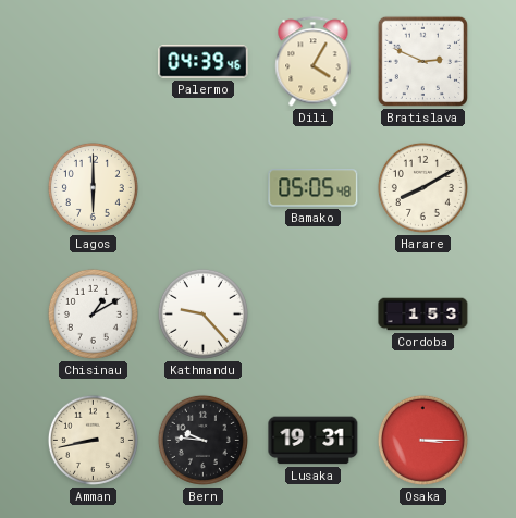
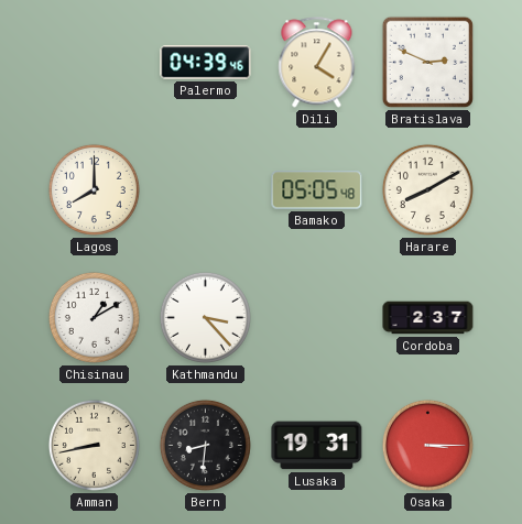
Lagos: 6:00 -> 8:00
Kathmandu: 9:23 -> 3:23
Cordoba: 1:53 -> 2:37
Bern: 9:46 -> 8:31
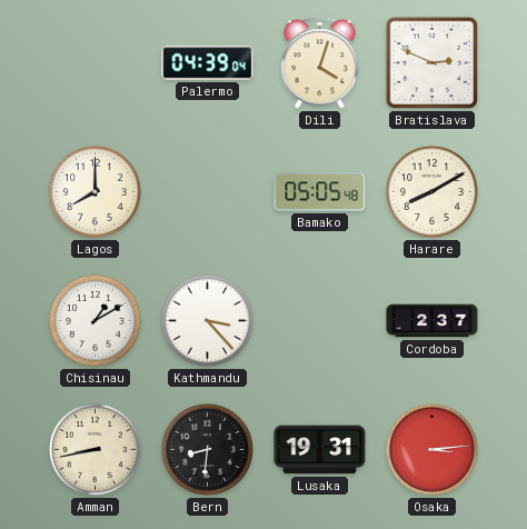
Palermo: 04:39:46 -> 04:39:04
Dili: 4:05 -> 4:03
Osaka: 3:15 -> 3:14
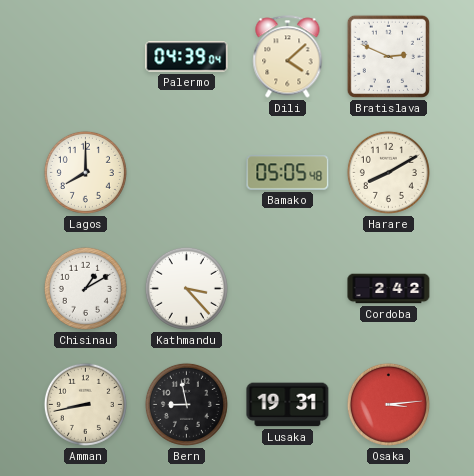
Dili: 4:03 -> 4:08
Cordoba: 2:37 -> 2:42
Bern: 8:31 -> 8:58
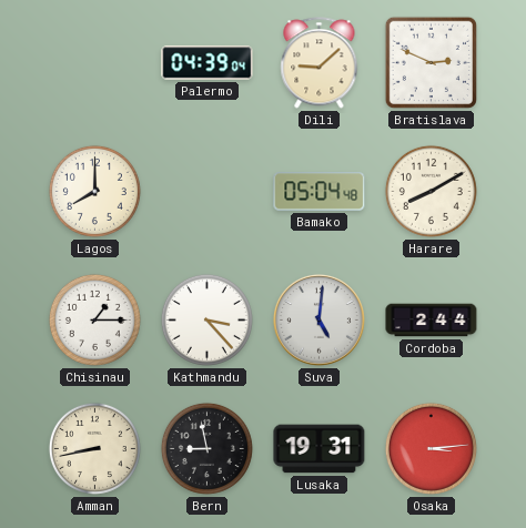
Dili: 4:08 -> 9:08
Bamako: 05:05 -> 05:04
Chisinau: 1:10 -> 1:15
Suva: none -> 5:01
Cordoba: 2:42 -> 2:44
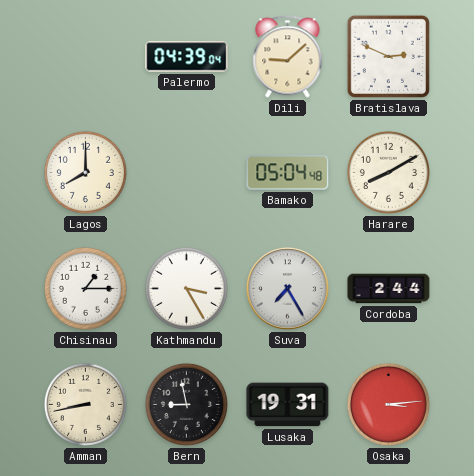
Kathmandu: 3:23 -> 3:25
Suva: 5:01 -> 7:25
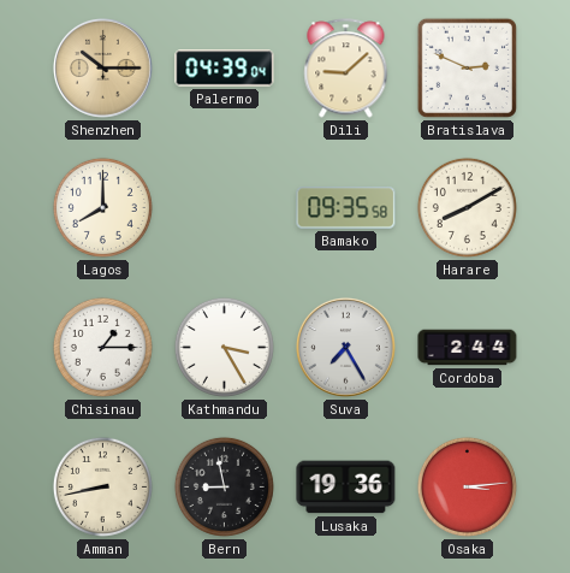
Shenzhen: none -> 10:15
Bamako: 05:04 -> 09:35
Lusaka: 19:31 -> 19:36
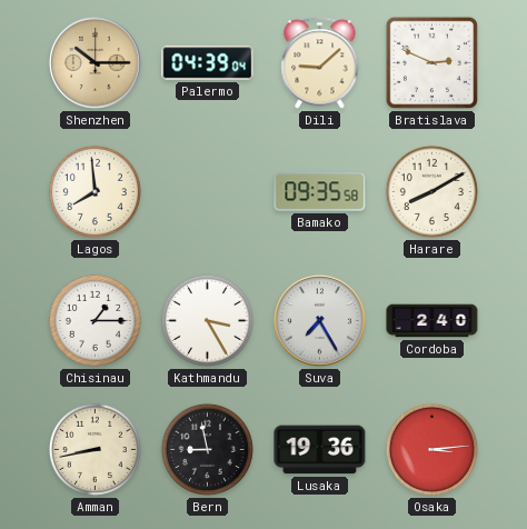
Lagos: 8:00 -> 7:59
Cordoba: 2:44 -> 2:40
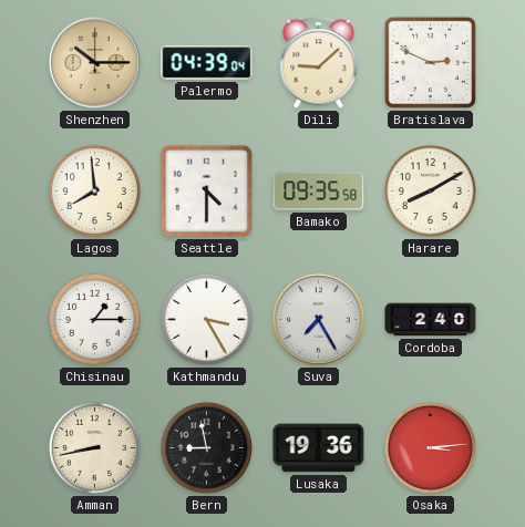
Seattle: none -> 4:30
